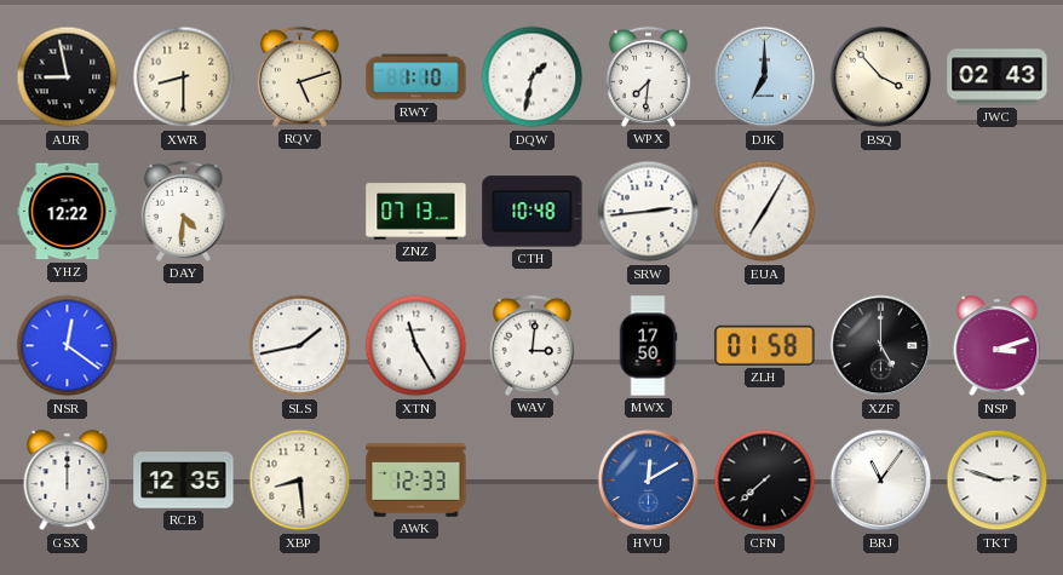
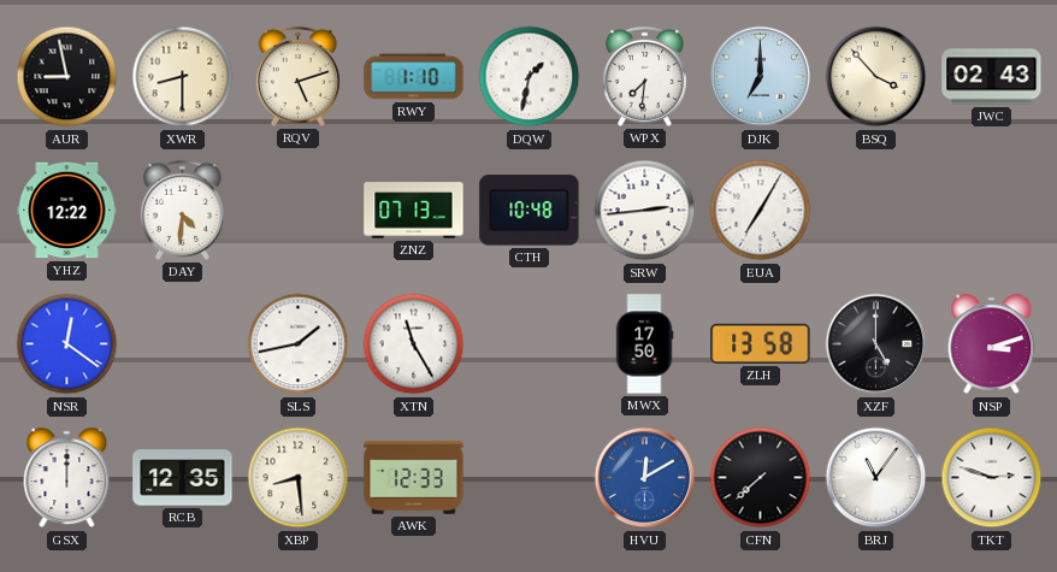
WAV: 3:01 -> none
ZLH: 01:58 -> 13:58
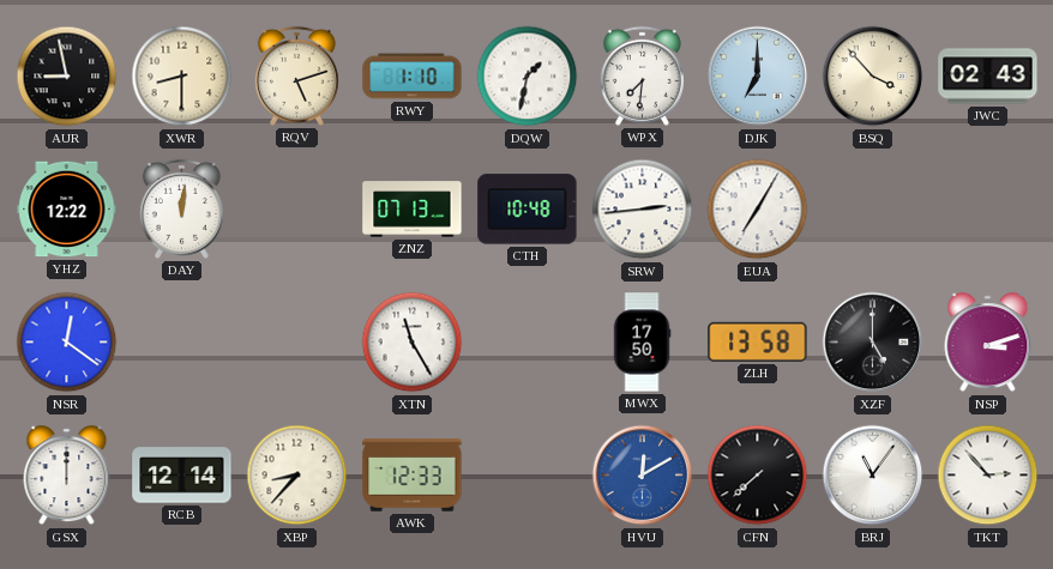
DAY: 4:31 -> 12:01
SLS: 1:43 -> none
RCB: 12:35 -> 12:14
XBP: 8:29 -> 8:37
TKT: 2:48 -> 2:53
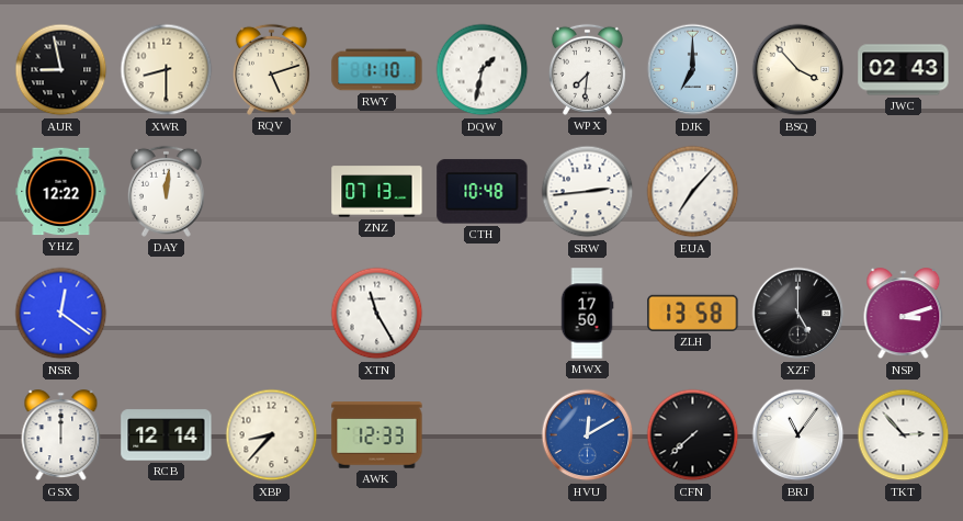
EUA: 7:05 -> 7:07
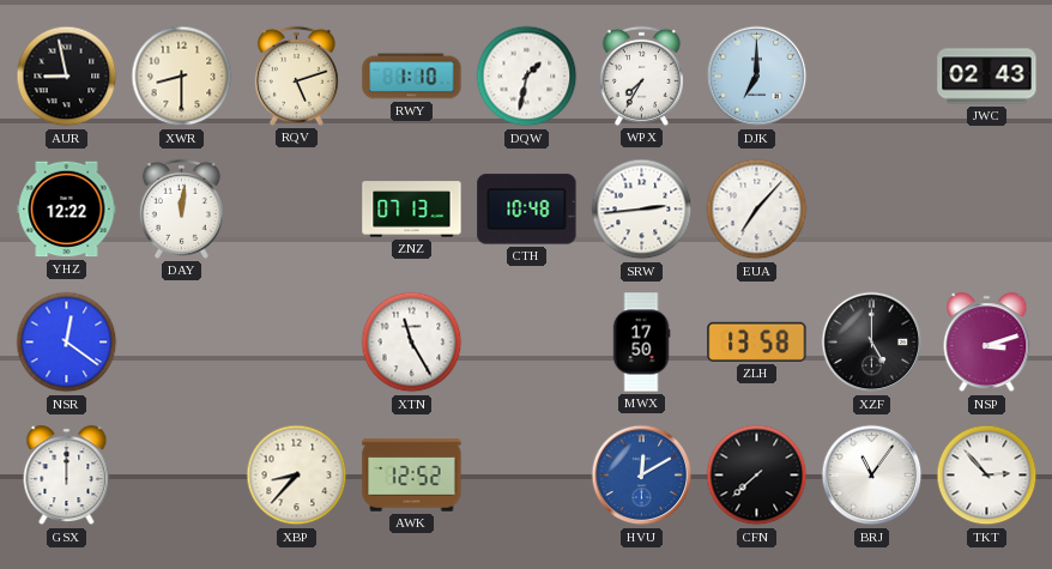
WPX: 7:31 -> 7:35
BSQ: 3:53 -> none
RCB: 12:14 -> none
AWK: 12:33 -> 12:52
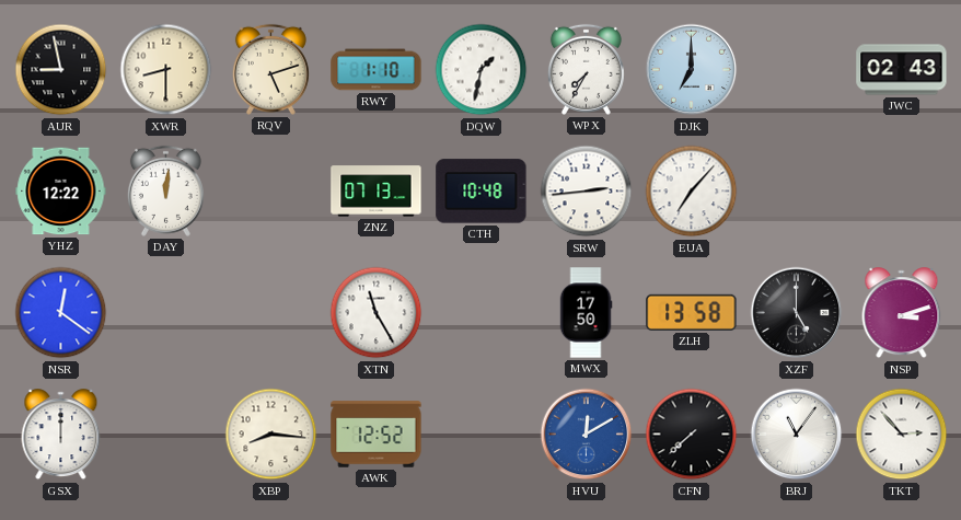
XBP: 8:37 -> 8:16
